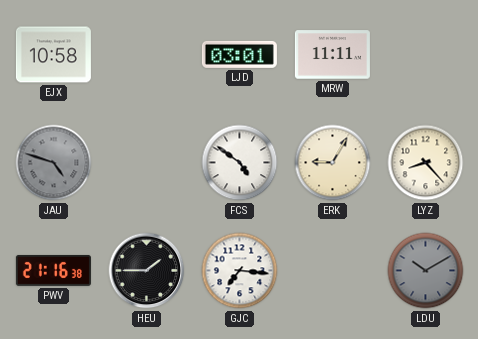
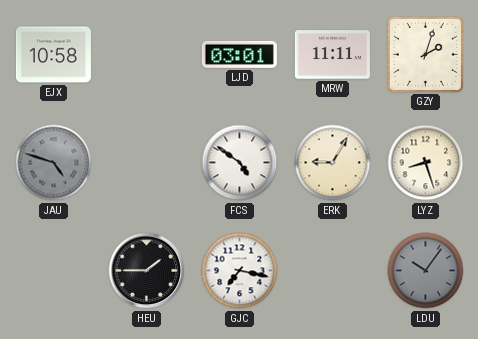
GZY: none -> 2:03
LYZ: 8:23 -> 8:27
PWV: 21:16 -> none
GJC: 7:16 -> 7:17
LDU: 10:10 -> 10:06
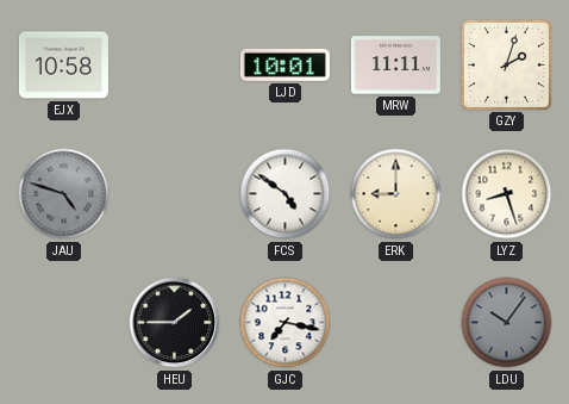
LJD: 03:01 -> 10:01
ERK: 9:05 -> 9:00
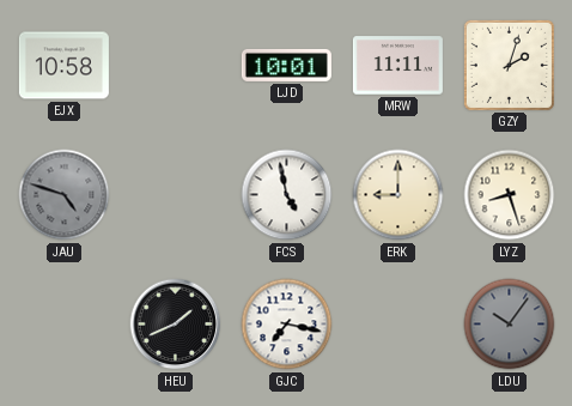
FCS: 4:51 -> 4:58
HEU: 1:45 -> 1:41
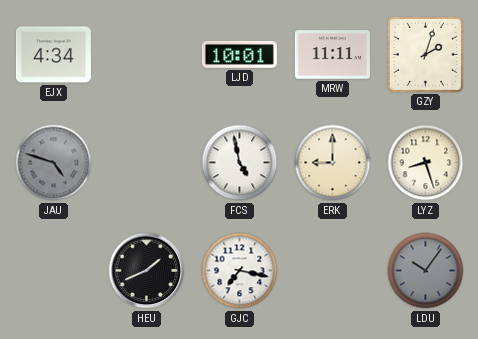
EJX: 10:58 -> 4:34
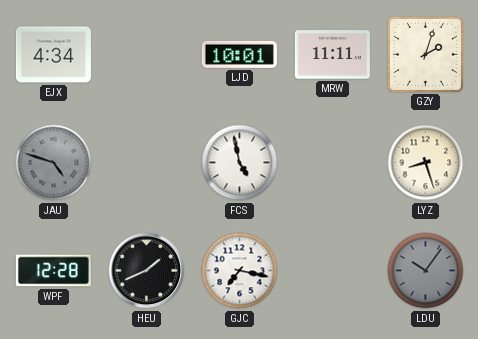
ERK: 9:00 -> none
WPF: none -> 12:28
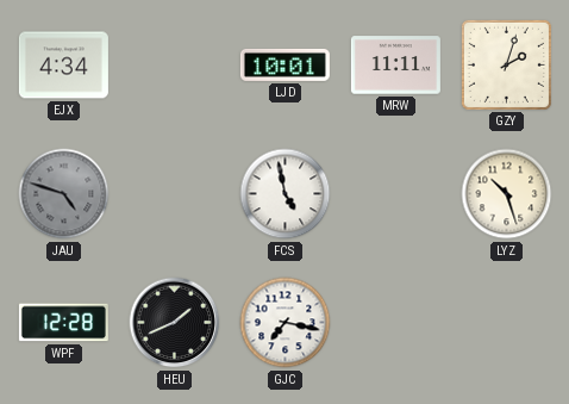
LYZ: 8:27 -> 10:27
LDU: 10:06 -> none
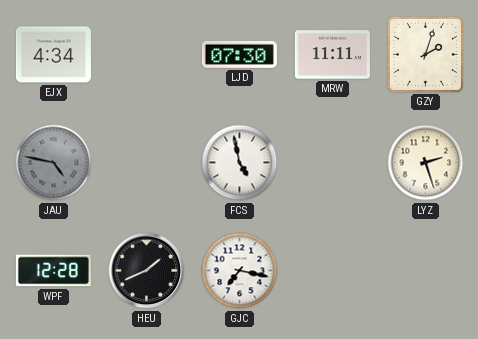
LJD: 10:01 -> 07:30
JAU: 4:48 -> 4:47
LYZ: 10:27 -> 2:27
